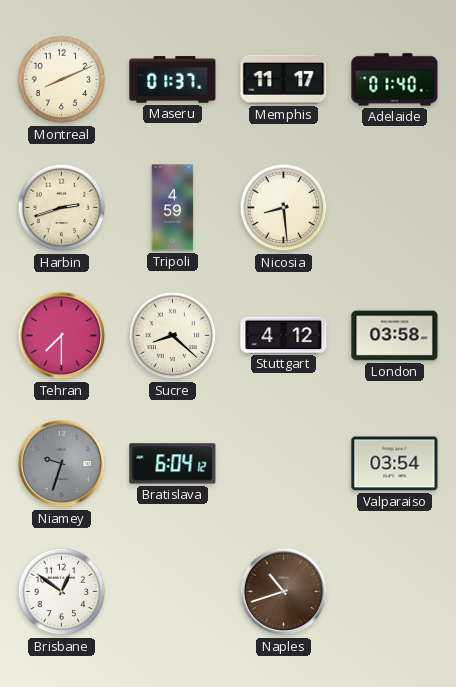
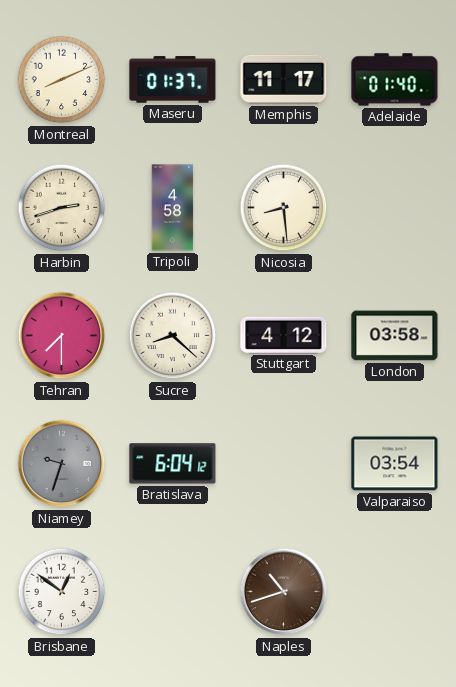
Tripoli: 4:59 -> 4:58
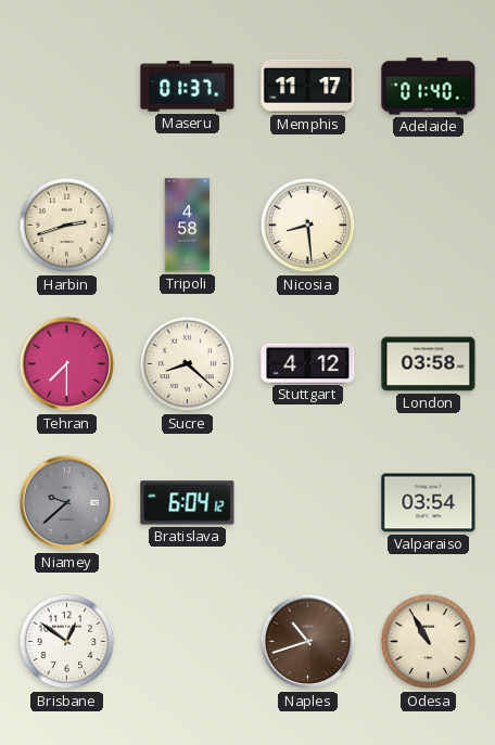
Montreal: 8:11 -> none
Niamey: 9:33 -> 9:38
Odesa: none -> 10:55
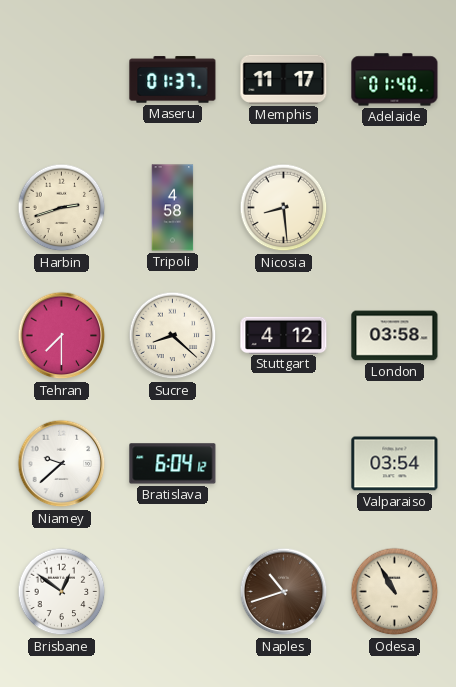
Niamey dial: grey -> white
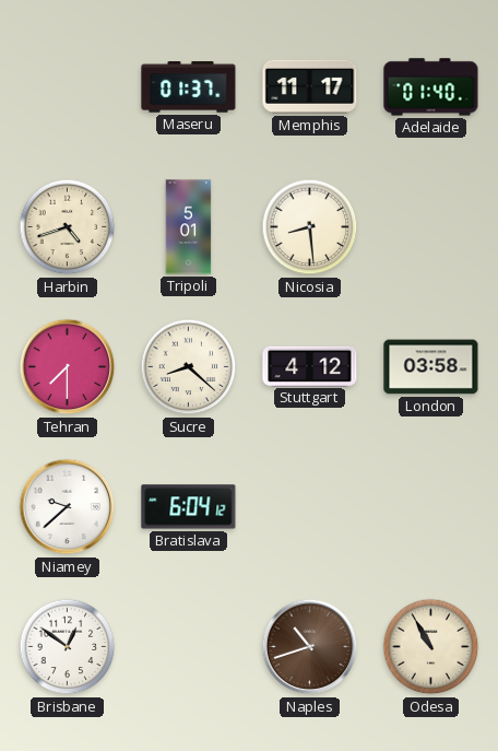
Harbin: 2:42 -> 4:42
Tripoli: 4:58 -> 5:01
Valparaiso: 03:54 -> none
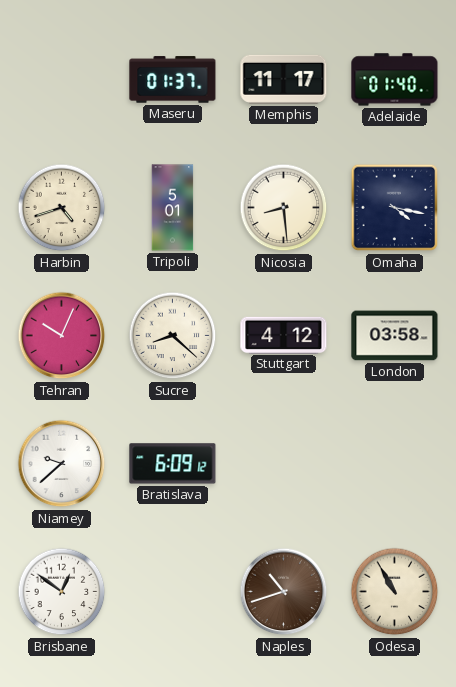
Omaha: none -> 4:17
Tehran: 7:30 -> 10:04
Bratislava: 6:04 -> 6:09
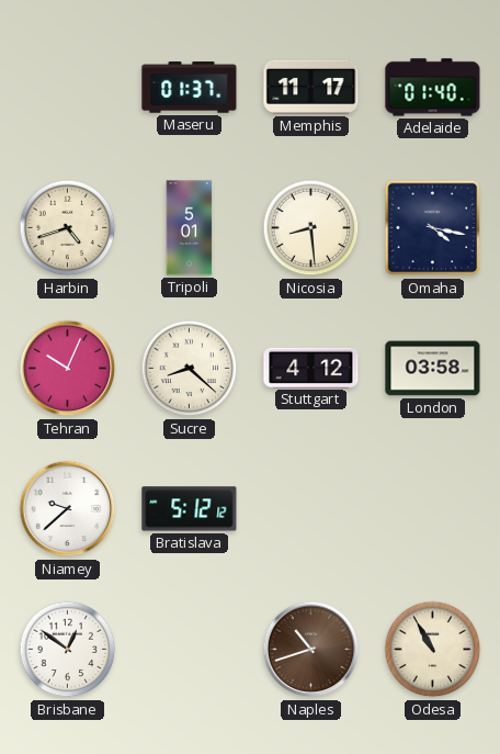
Bratislava: 6:09 -> 5:12
